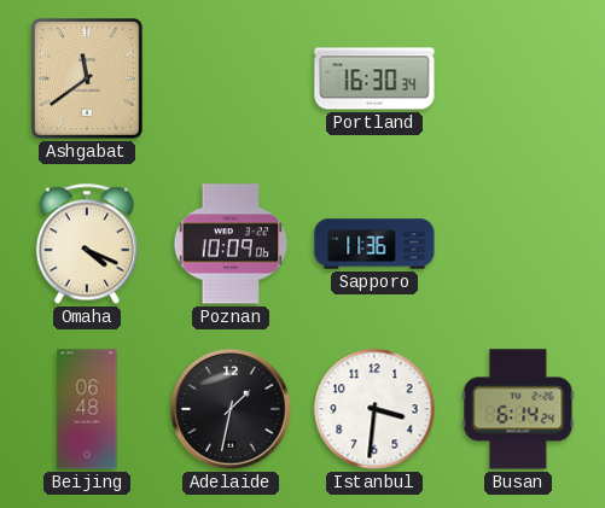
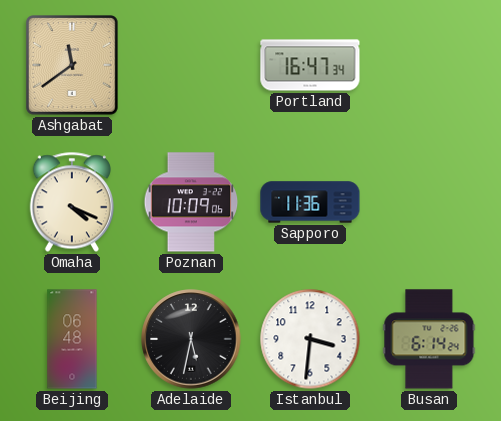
Portland: 16:30 -> 16:47
Adelaide: 1:32 -> 5:32
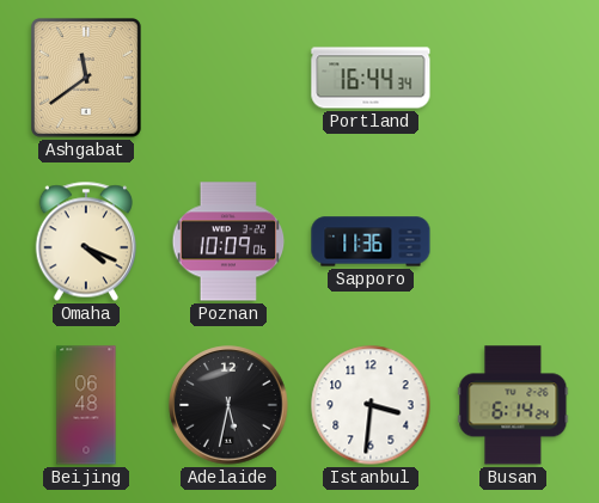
Portland: 16:47 -> 16:44
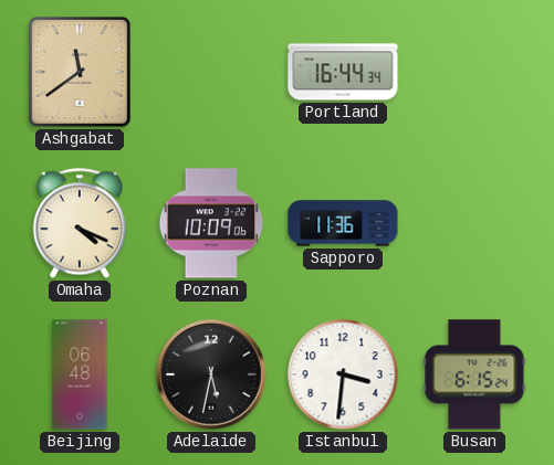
Busan: 6:14 -> 6:15
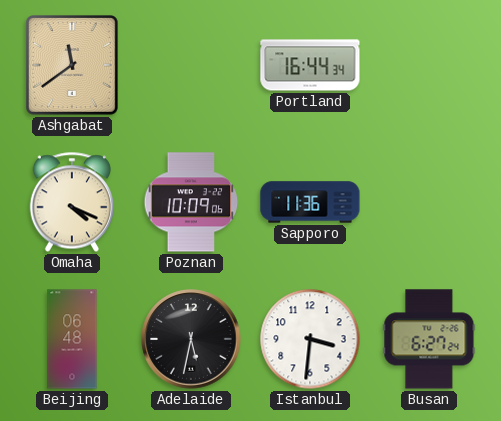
Busan: 6:15 -> 6:27
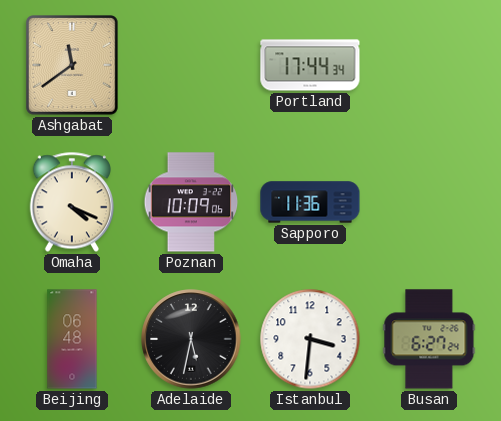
Portland: 16:44 -> 17:44
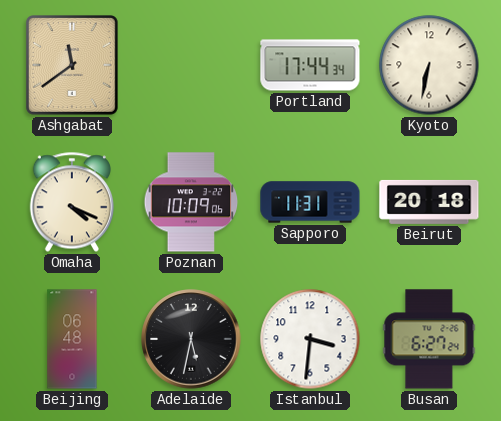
Kyoto: none -> 6:32
Sapporo: 11:36 -> 11:31
Beirut: none -> 20:18
